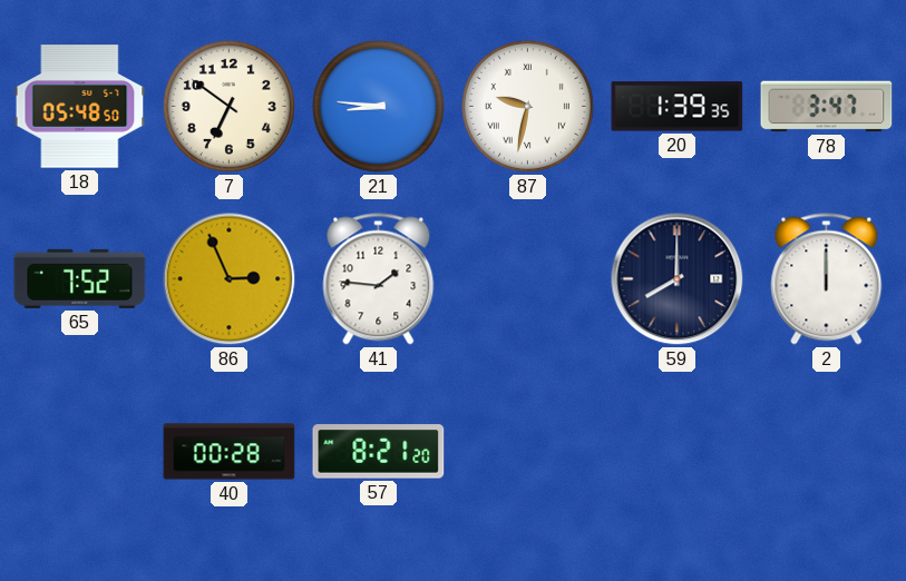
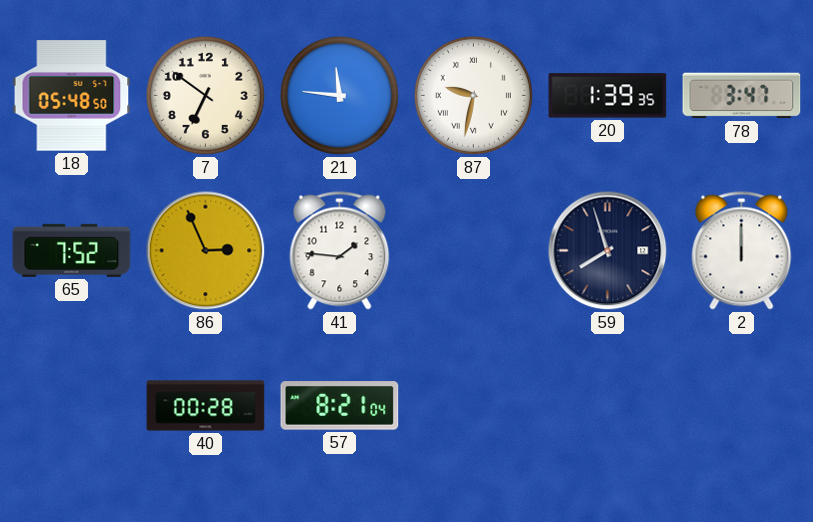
21: 8:46 -> 11:46
59: 8:00 -> 7:57
57: 8:21:20 -> 8:21:04
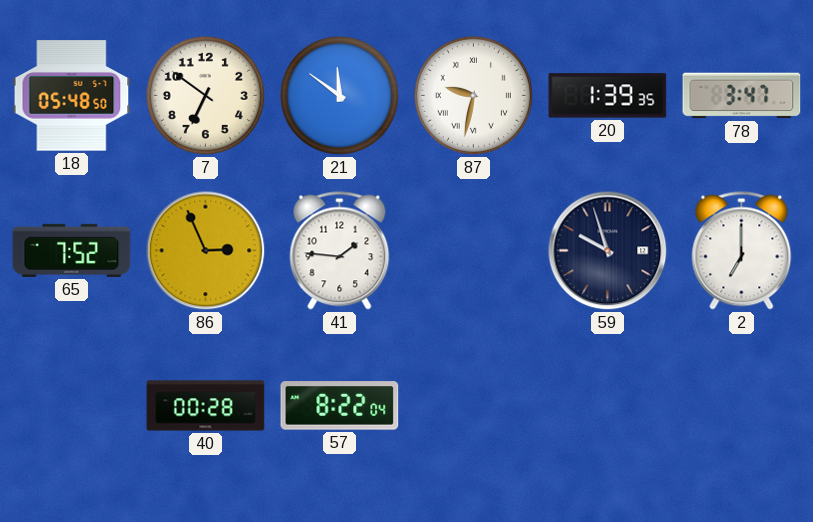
21: 11:46 -> 11:51
59: 7:57 -> 9:57
2: 12:00 -> 7:00
57: 8:21 -> 8:22
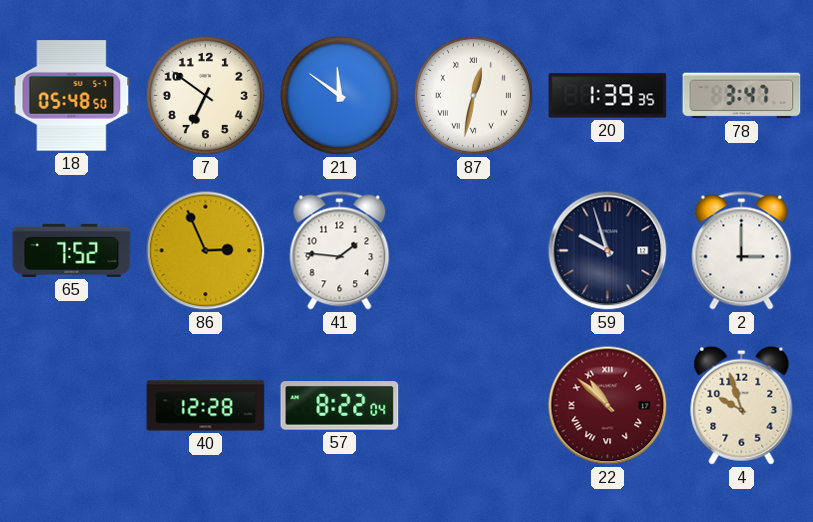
87: 9:32 -> 12:32
2: 7:00 -> 3:00
40: 00:28 -> 12:28
22: none -> 10:52
4: none -> 9:57
